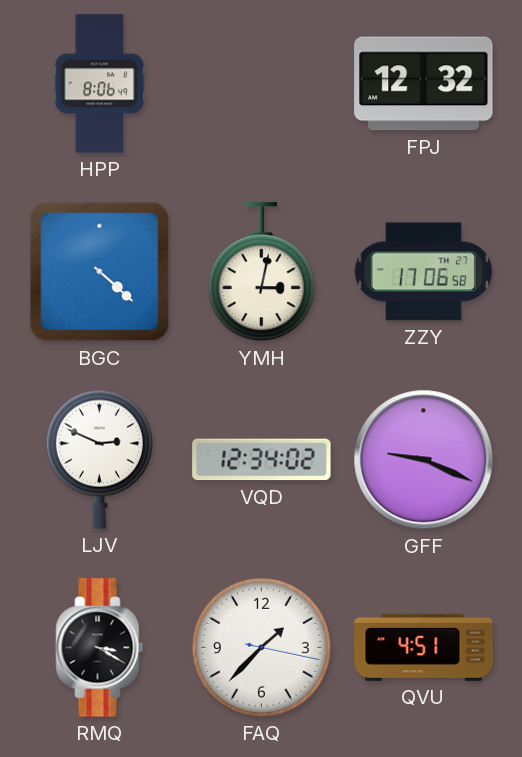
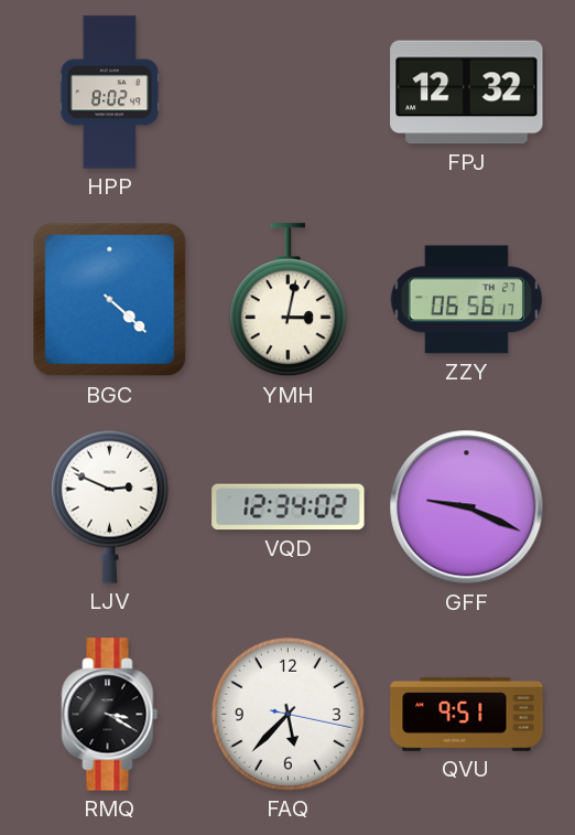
HPP: 8:06 -> 8:02
ZZY: 17:06 -> 06:56
FAQ: 1:37 -> 5:37
QVU: 4:51 -> 9:51
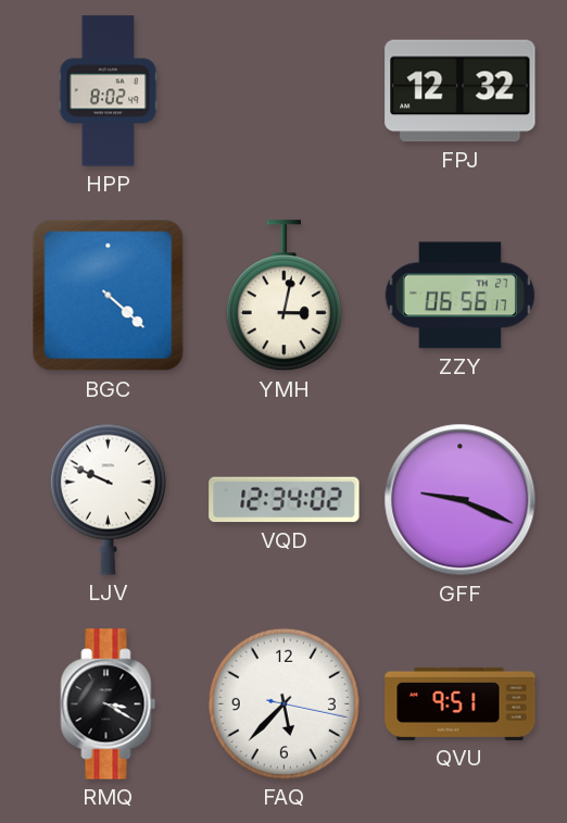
LJV: 2:49 -> 9:49
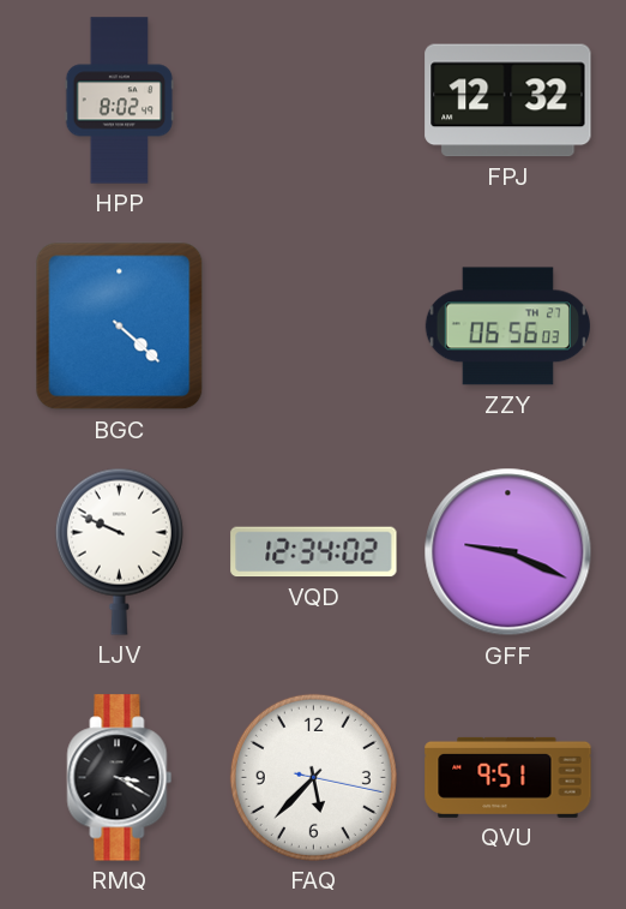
YMH: 3:02 -> none
ZZY: 06:56:17 -> 06:56:03
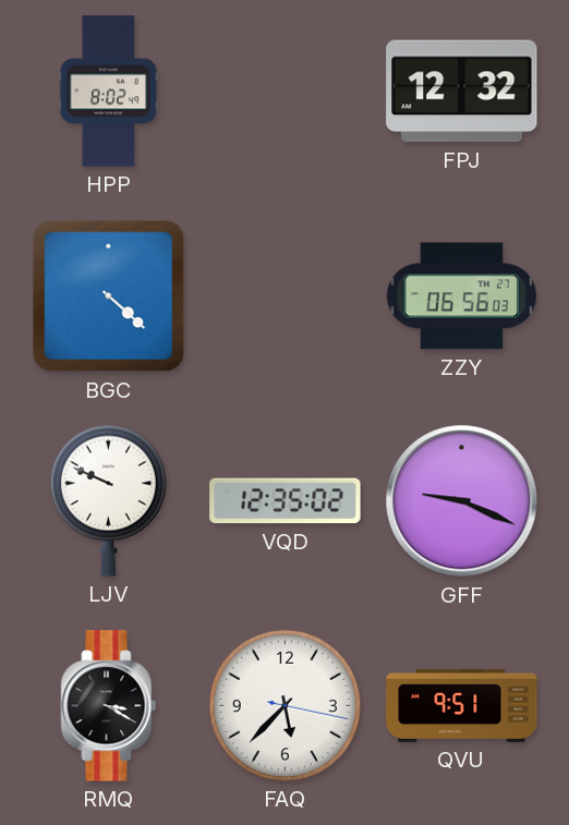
VQD: 12:34 -> 12:35
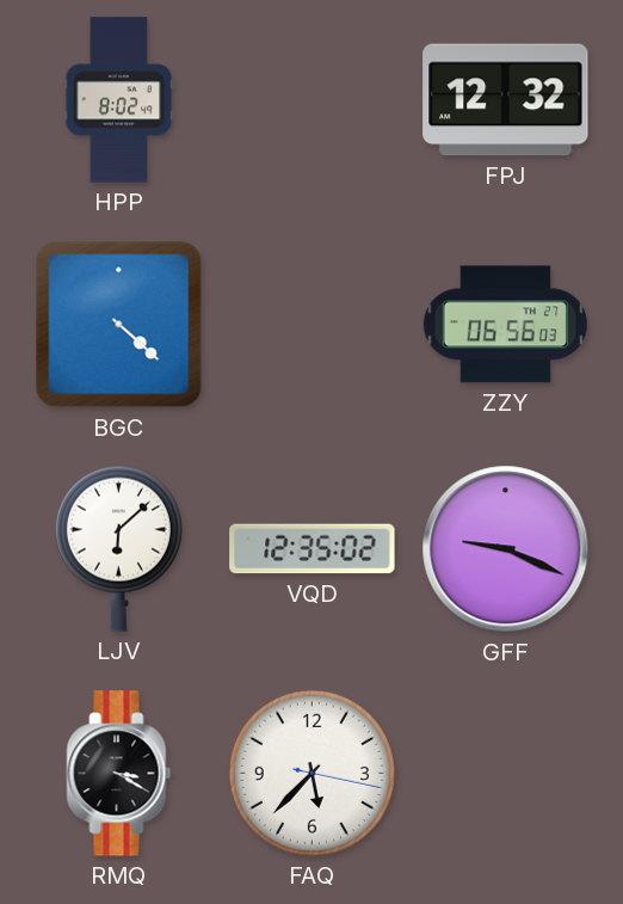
LJV: 9:49 -> 6:08
QVU: 9:51 -> none
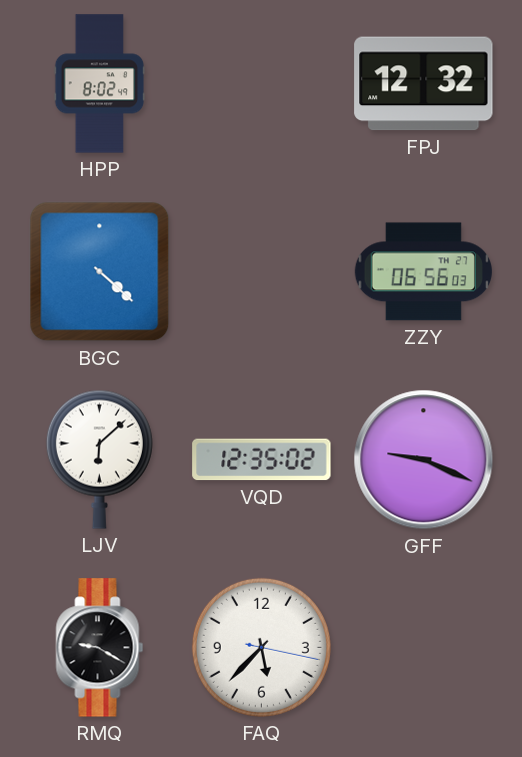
RMQ: 3:20 -> 9:20
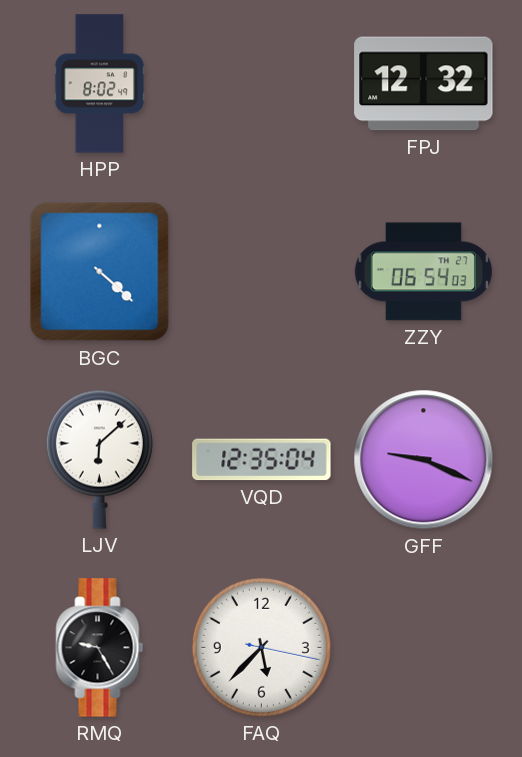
ZZY: 06:56 -> 06:54
VQD: 12:35:02 -> 12:35:04
RMQ: 9:20 -> 9:25
